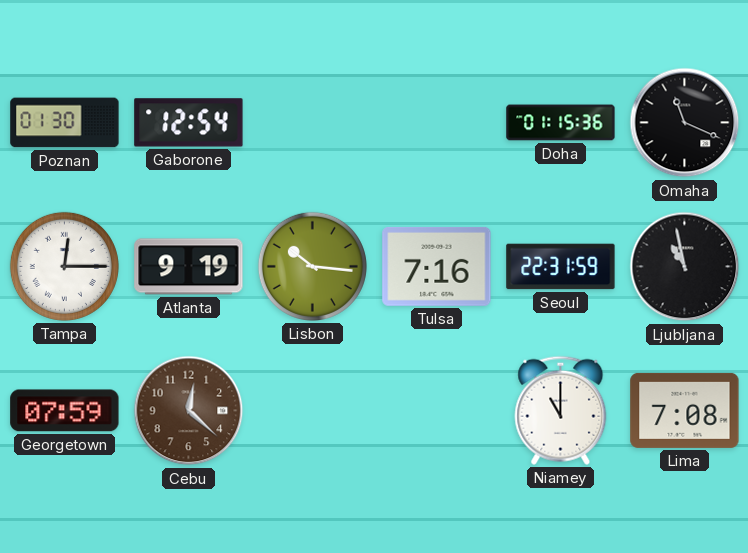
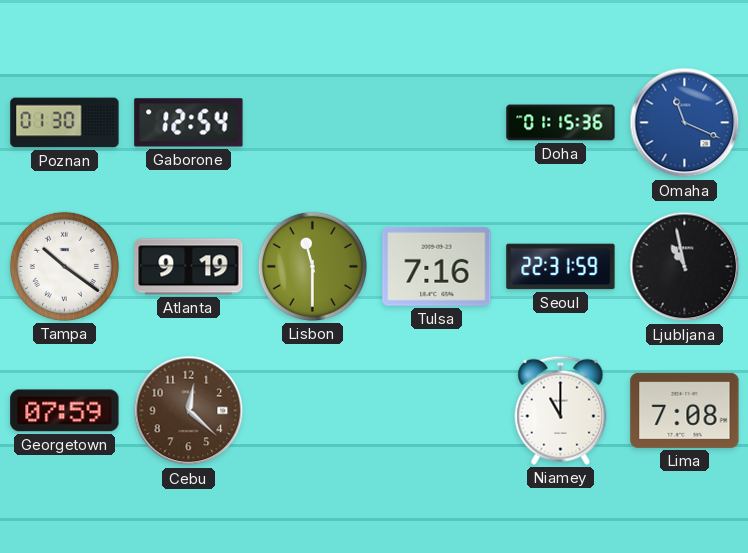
Omaha dial: black -> blue
Tampa: 12:15 -> 10:21
Lisbon: 10:16 -> 11:30
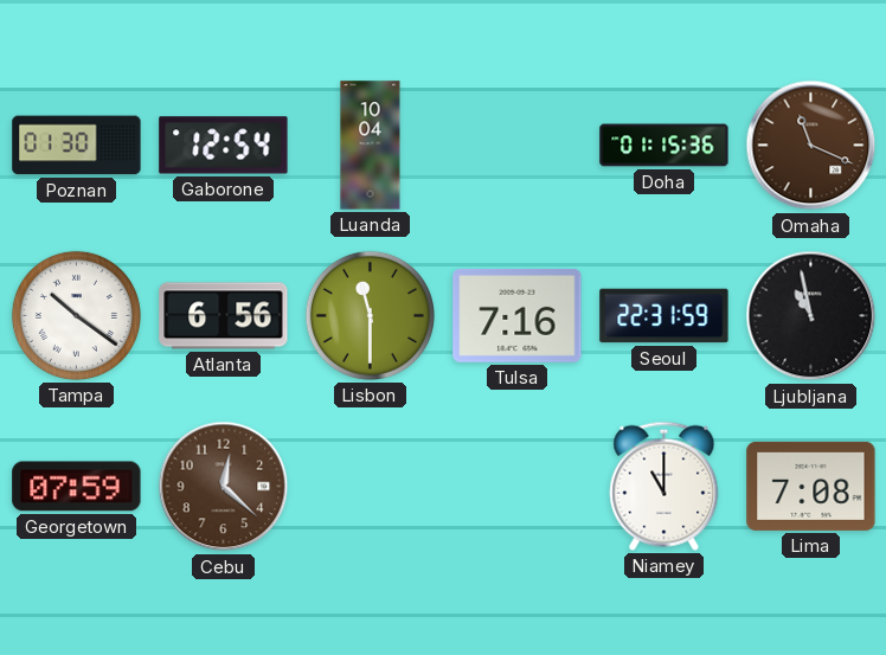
Luanda: none -> 10:04
Omaha dial: blue -> brown
Atlanta: 9:19 -> 6:56
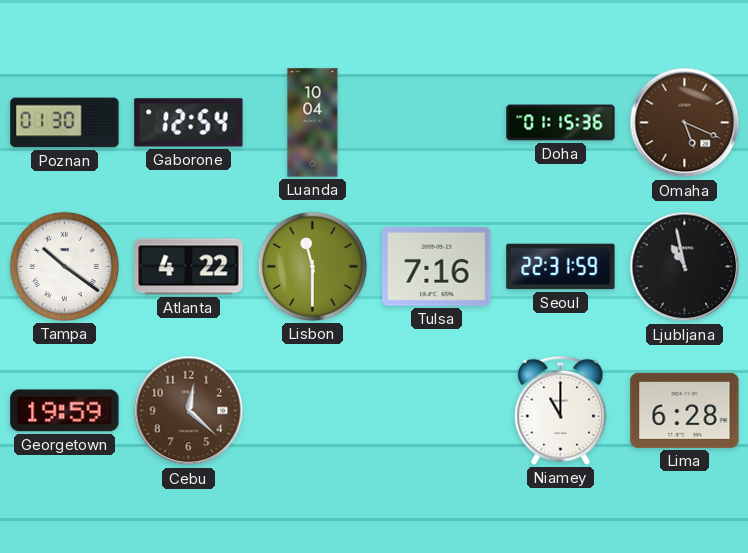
Omaha: 11:19 -> 5:19
Atlanta: 6:56 -> 4:22
Georgetown: 07:59 -> 19:59
Lima: 7:08 -> 6:28
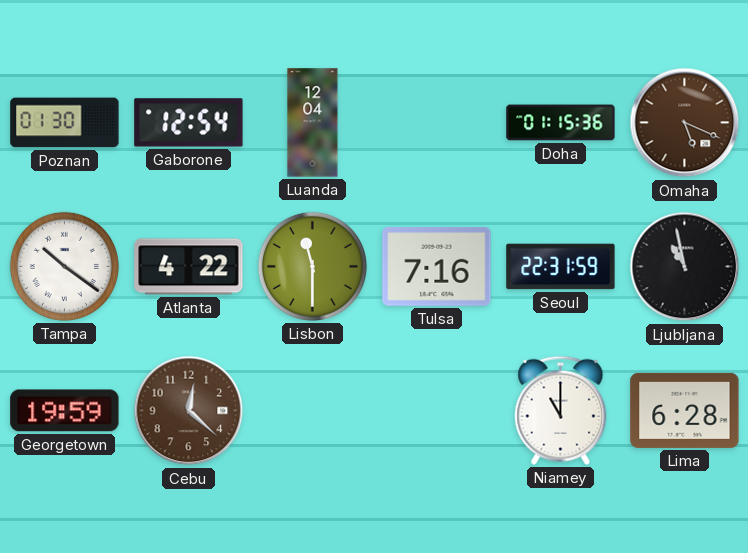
Luanda: 10:04 -> 12:04
